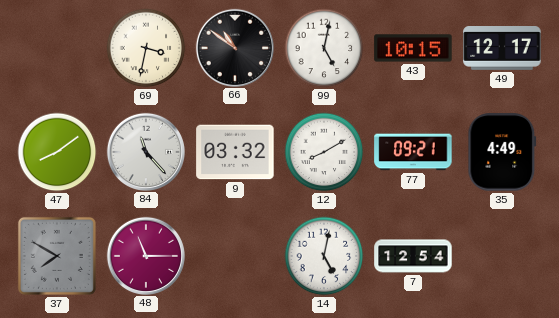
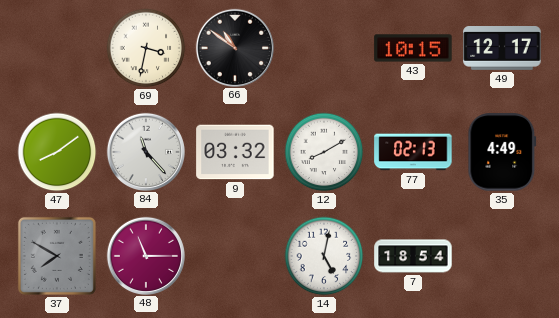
99: 5:02 -> none
77: 09:21 -> 02:13
7: 12:54 -> 18:54
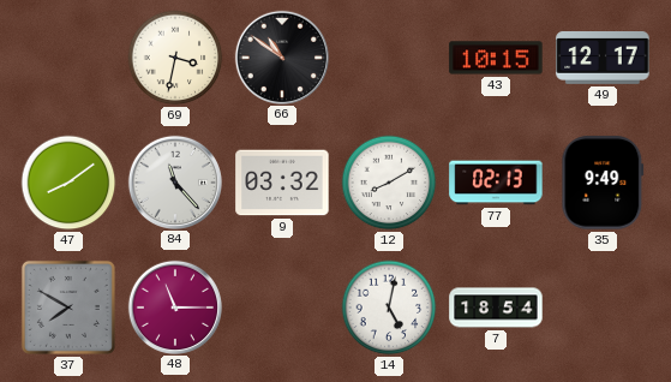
35: 4:49 -> 9:49
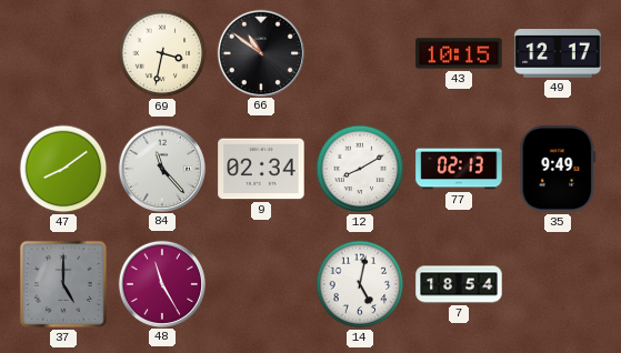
9: 03:32 -> 02:34
37: 7:50 -> 5:00
48: 11:15 -> 11:25
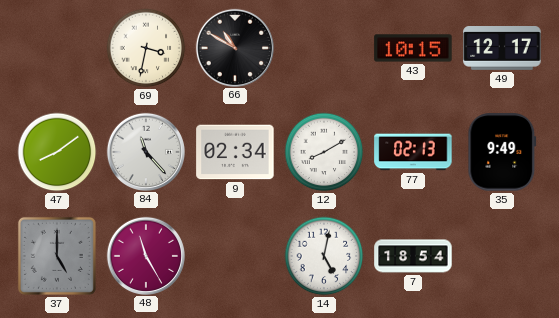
66: 10:51 -> 10:50
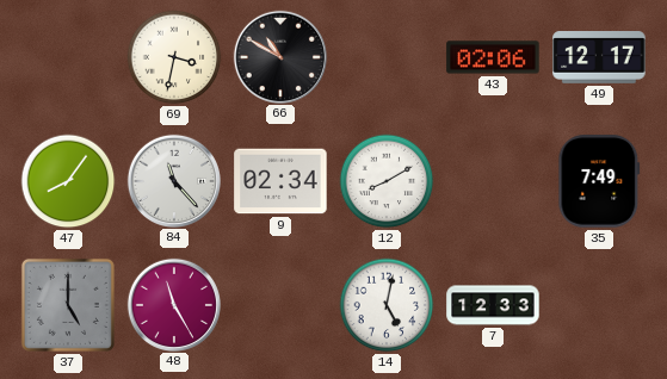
43: 10:15 -> 02:06
47: 8:09 -> 8:06
77: 02:13 -> none
35: 9:49 -> 7:49
7: 18:54 -> 12:33
